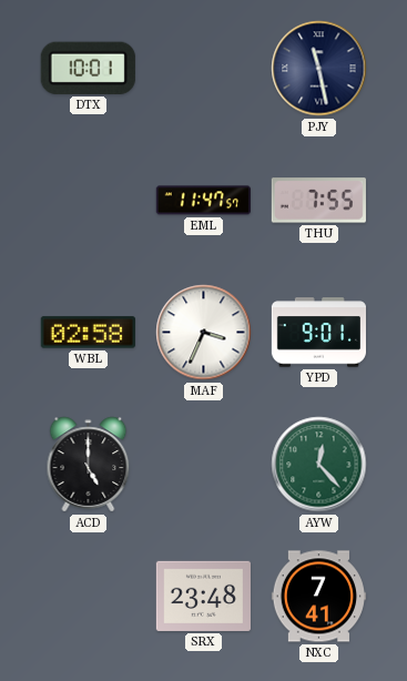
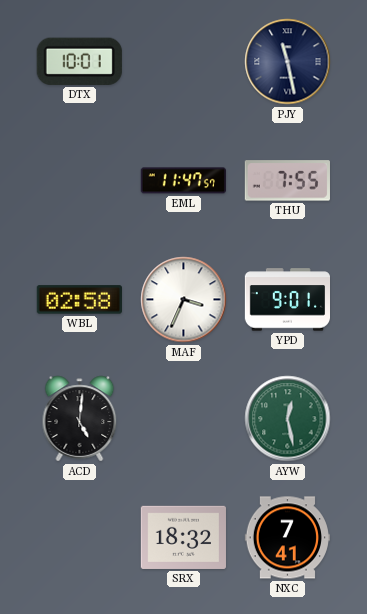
ACD: 5:00 -> 5:01
AYW: 12:23 -> 12:28
SRX: 23:48 -> 18:32
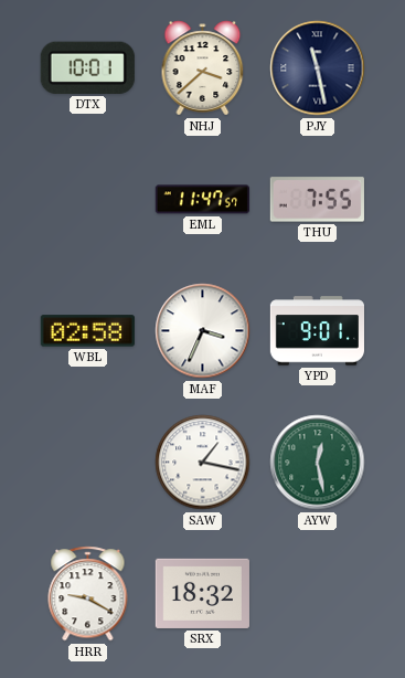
NHJ: none -> 3:38
ACD: 5:01 -> none
SAW: none -> 1:17
HRR: none -> 9:20
NXC: 7:41 -> none
